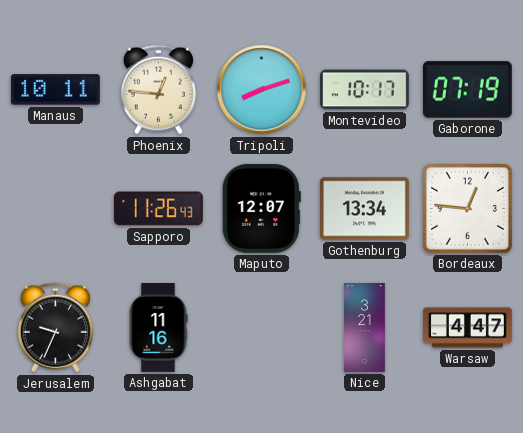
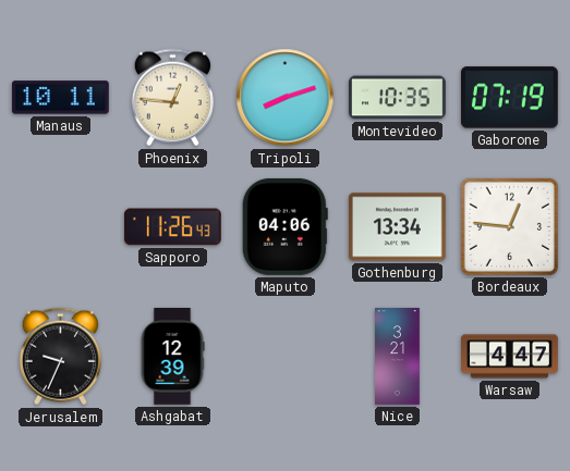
Montevideo: 10:17 -> 10:35
Maputo: 12:07 -> 04:06
Ashgabat: 11:16 -> 12:39
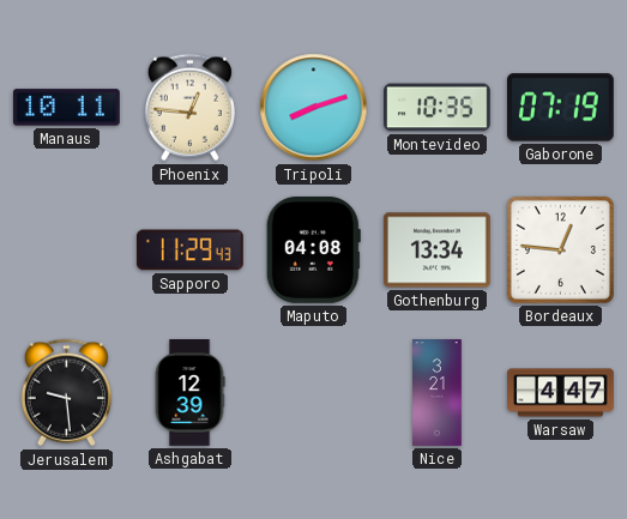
Sapporo: 11:26 -> 11:29
Maputo: 04:06 -> 04:08
Jerusalem: 9:34 -> 9:29
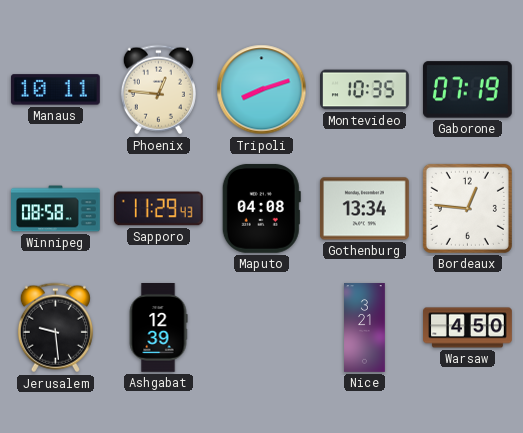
Winnipeg: none -> 08:58
Warsaw: 4:47 -> 4:50
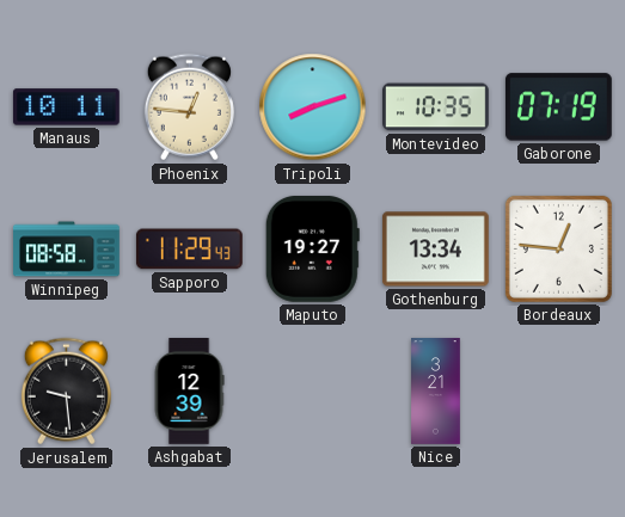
Maputo: 04:08 -> 19:27
Warsaw: 4:50 -> none
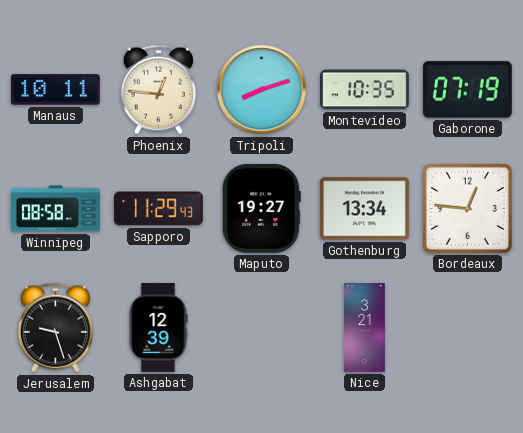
Jerusalem: 9:29 -> 9:27
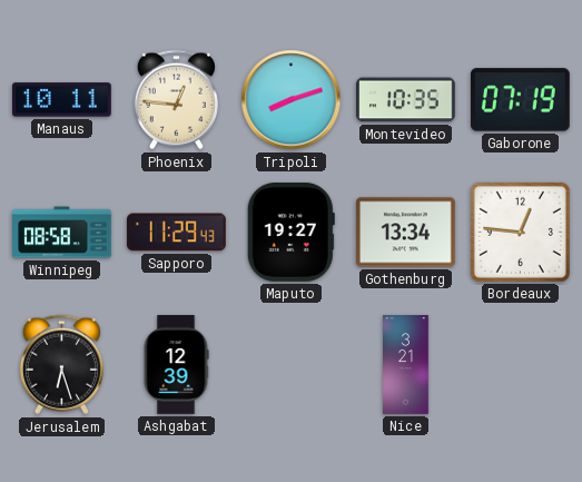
Jerusalem: 9:27 -> 6:27
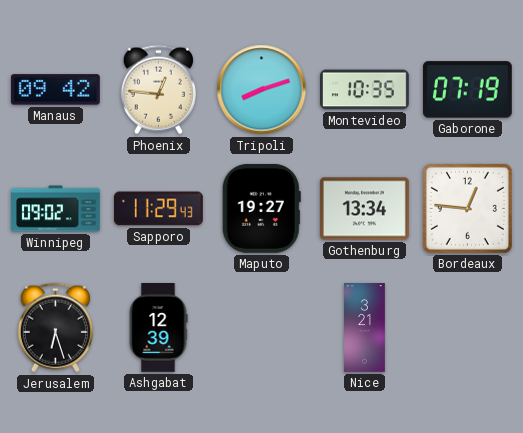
Manaus: 10:11 -> 09:42
Winnipeg: 08:58 -> 09:02
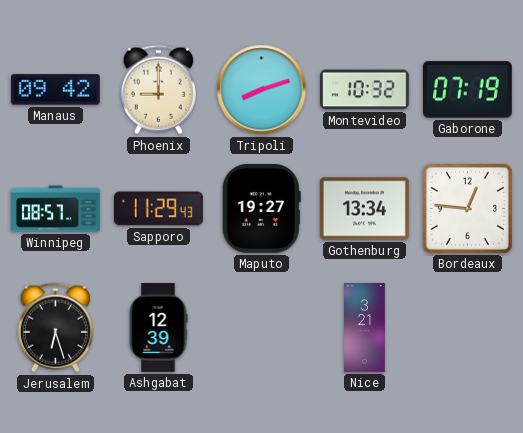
Phoenix: 12:46 -> 9:00
Montevideo: 10:35 -> 10:32
Winnipeg: 09:02 -> 08:57
